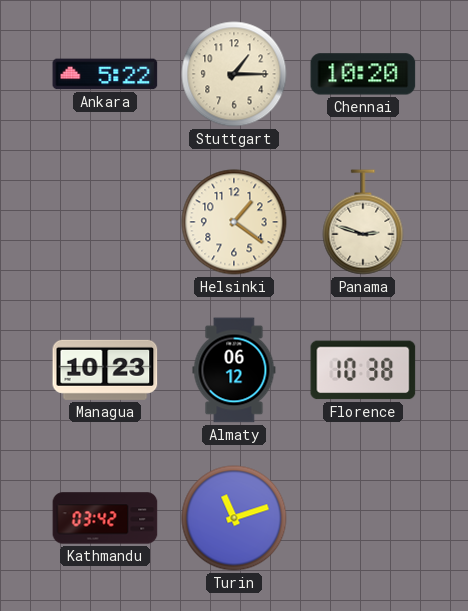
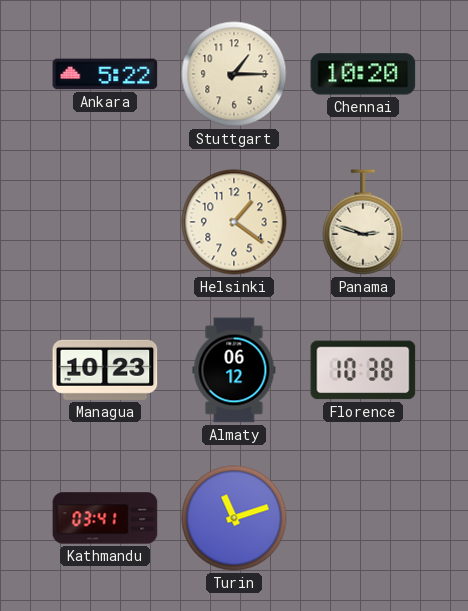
Kathmandu: 03:42 -> 03:41
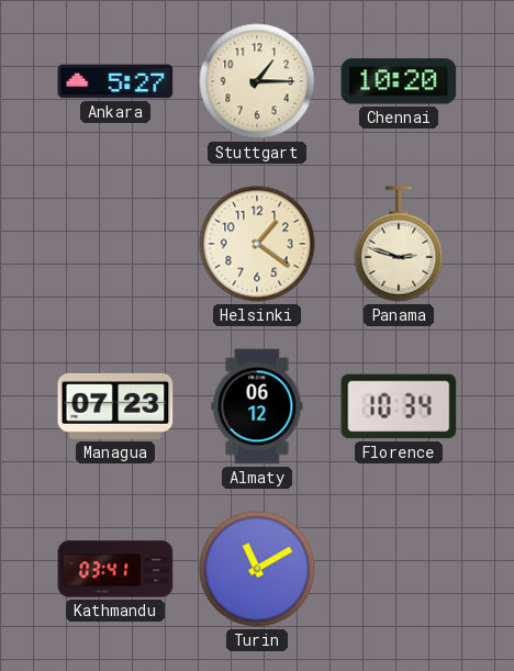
Ankara: 5:22 -> 5:27
Managua: 10:23 -> 07:23
Florence: 10:38 -> 10:34
Turin: 11:12 -> 11:10
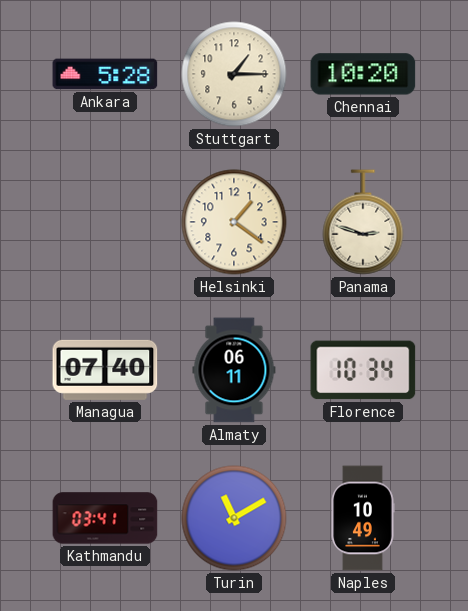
Ankara: 5:27 -> 5:28
Managua: 07:23 -> 07:40
Almaty: 06:12 -> 06:11
Naples: none -> 10:49
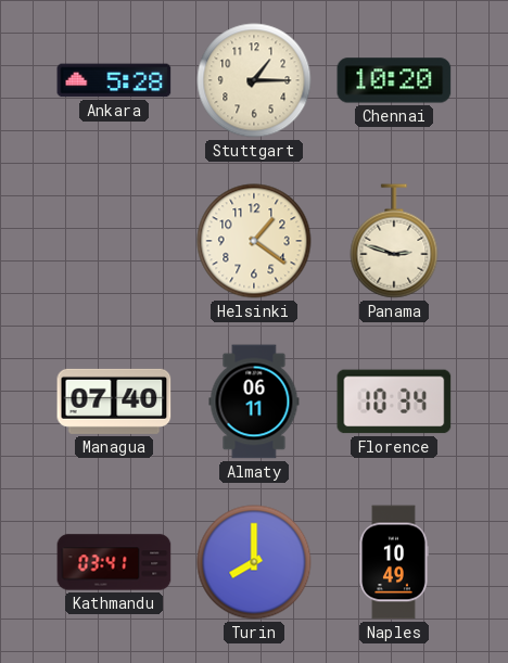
Turin: 11:10 -> 8:00
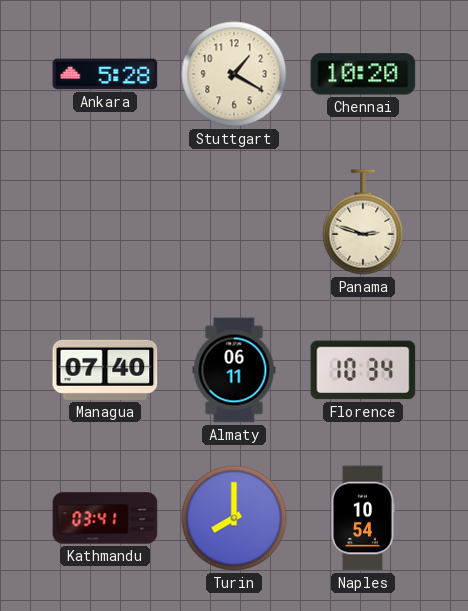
Stuttgart: 1:15 -> 1:20
Helsinki: 1:21 -> none
Naples: 10:49 -> 10:54
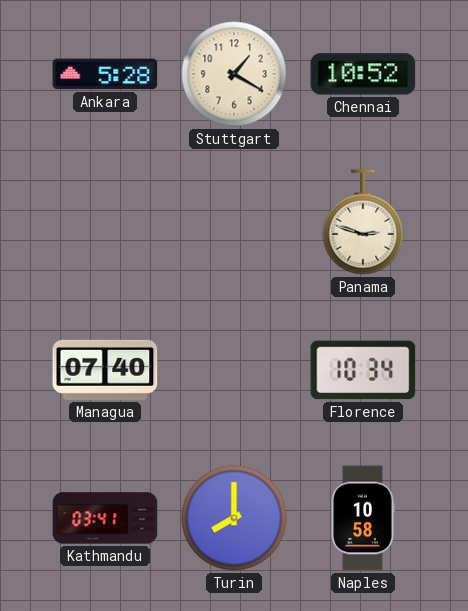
Chennai: 10:20 -> 10:52
Almaty: 06:11 -> none
Naples: 10:54 -> 10:58
